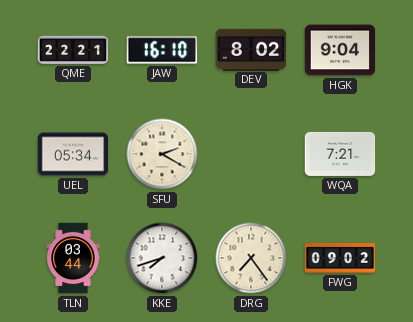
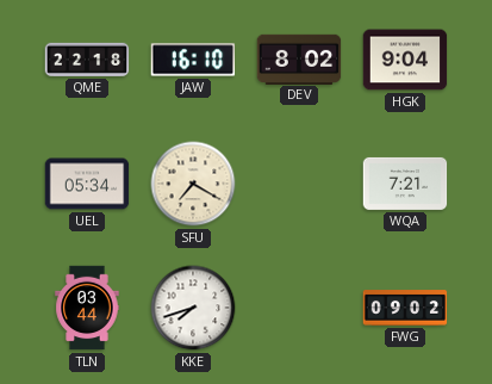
QME: 22:21 -> 22:18
SFU: 2:20 -> 7:20
DRG: 7:24 -> none
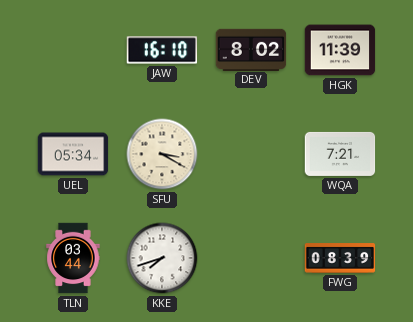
QME: 22:18 -> none
HGK: 9:04 -> 11:39
SFU: 7:20 -> 3:20
FWG: 09:02 -> 08:39
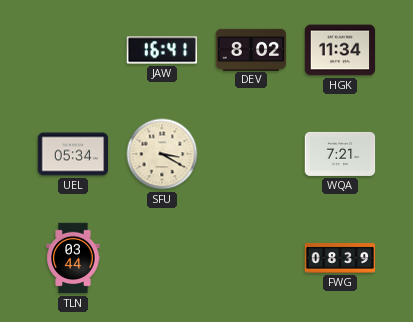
JAW: 16:10 -> 16:41
HGK: 11:39 -> 11:34
KKE: 7:42 -> none
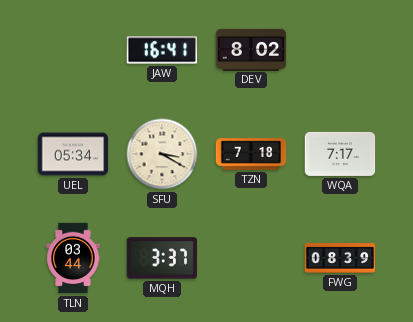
HGK: 11:34 -> none
TZN: none -> 7:18
WQA: 7:21 -> 7:17
MQH: none -> 3:37
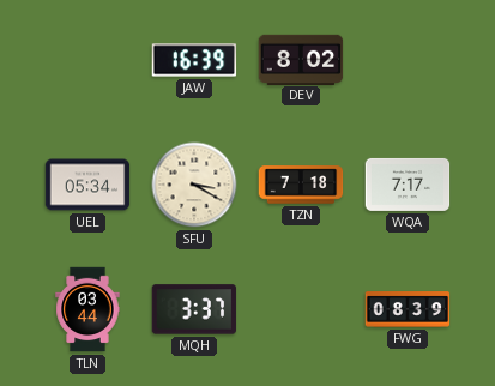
JAW: 16:41 -> 16:39
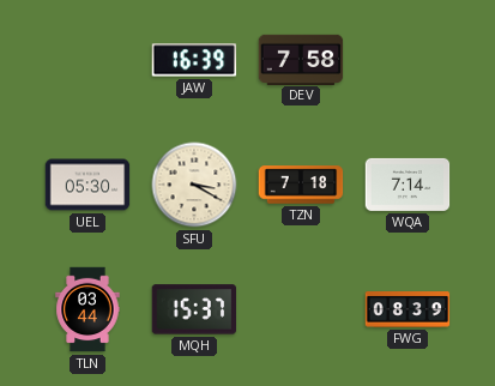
DEV: 8:02 -> 7:58
UEL: 05:34 -> 05:30
WQA: 7:17 -> 7:14
MQH: 3:37 -> 15:37
